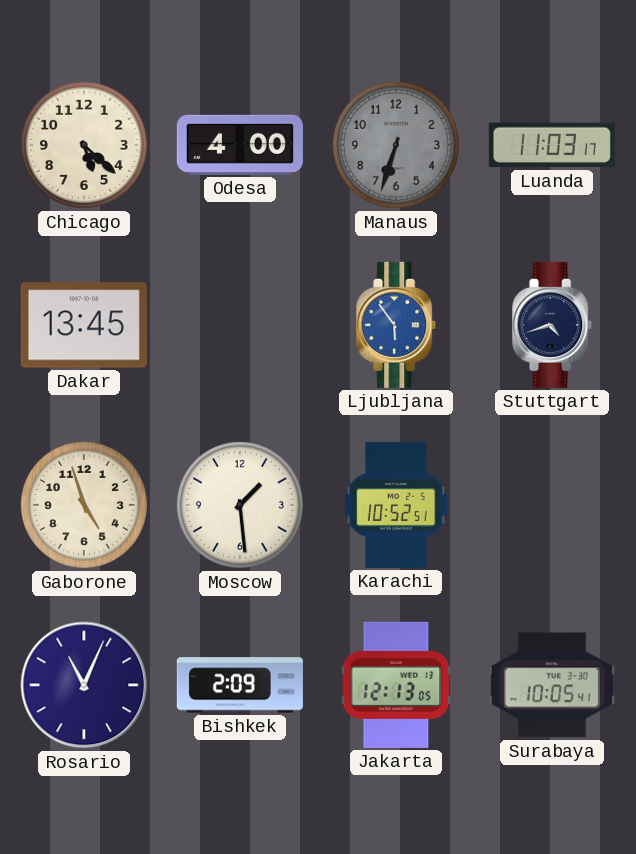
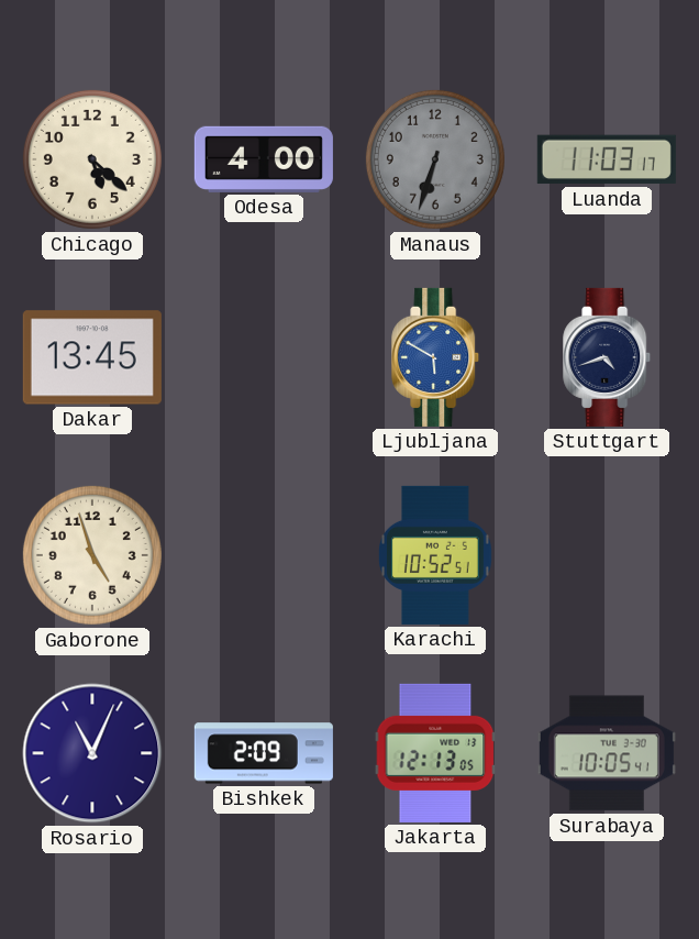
Ljubljana: 5:54 -> 5:50
Moscow: 1:29 -> none
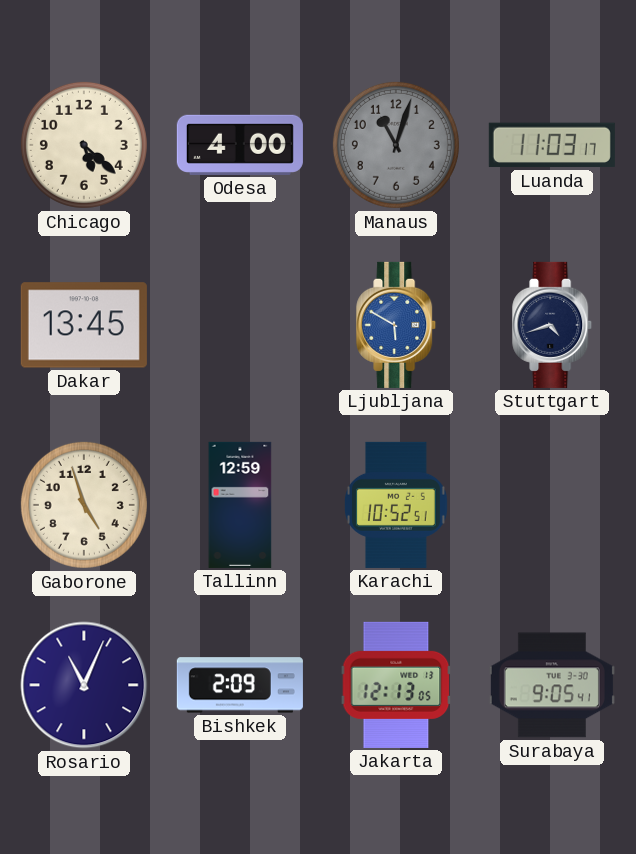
Manaus: 6:33 -> 11:03
Tallinn: none -> 12:59
Surabaya: 10:05 -> 9:05
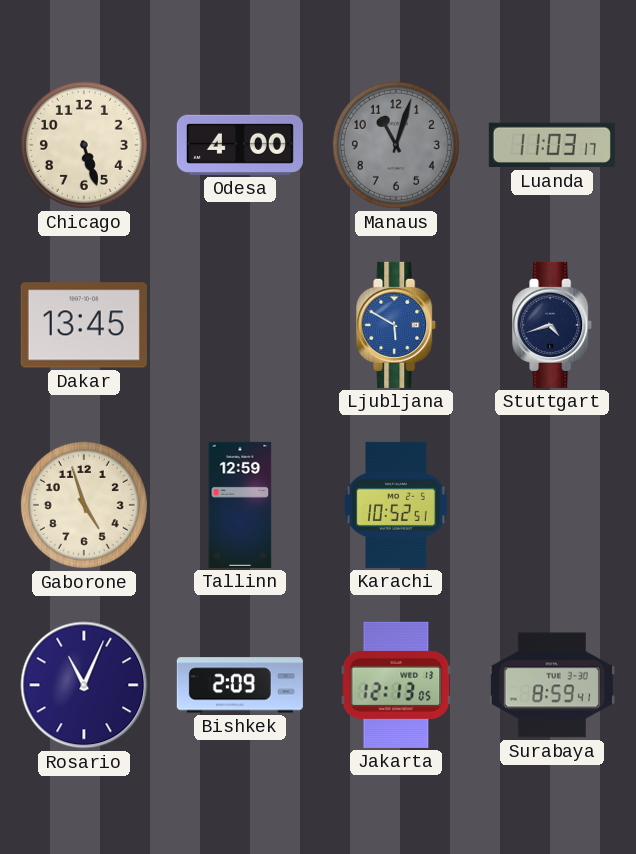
Chicago: 5:22 -> 5:27
Surabaya: 9:05 -> 8:59
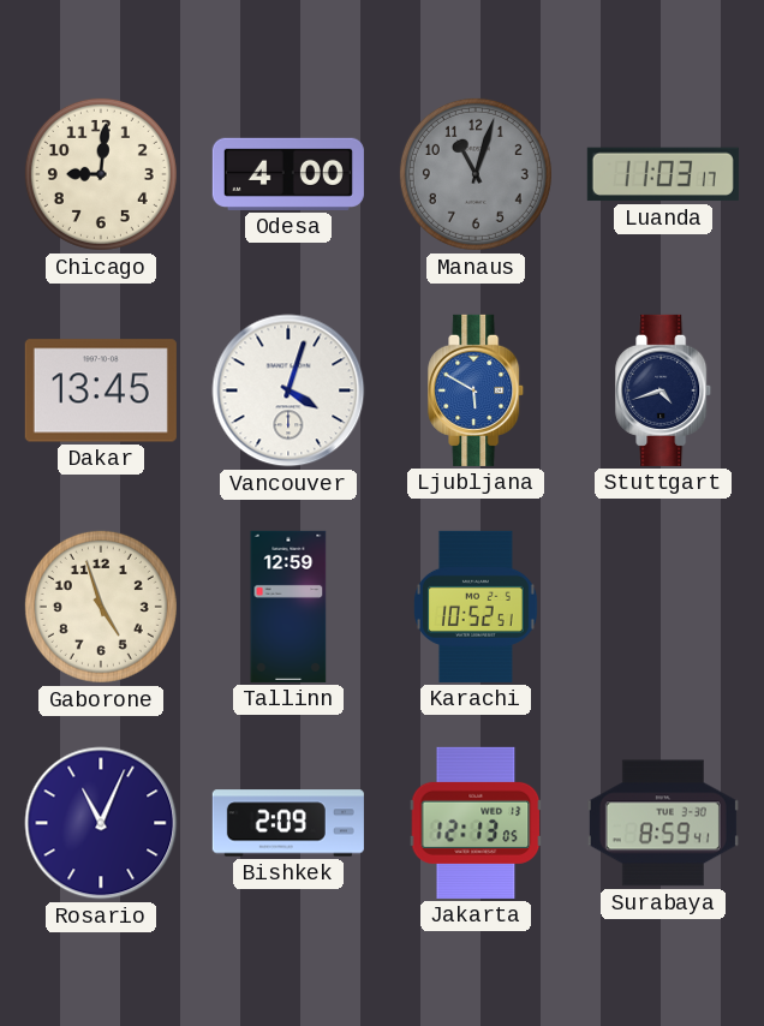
Chicago: 5:27 -> 9:01
Vancouver: none -> 4:03
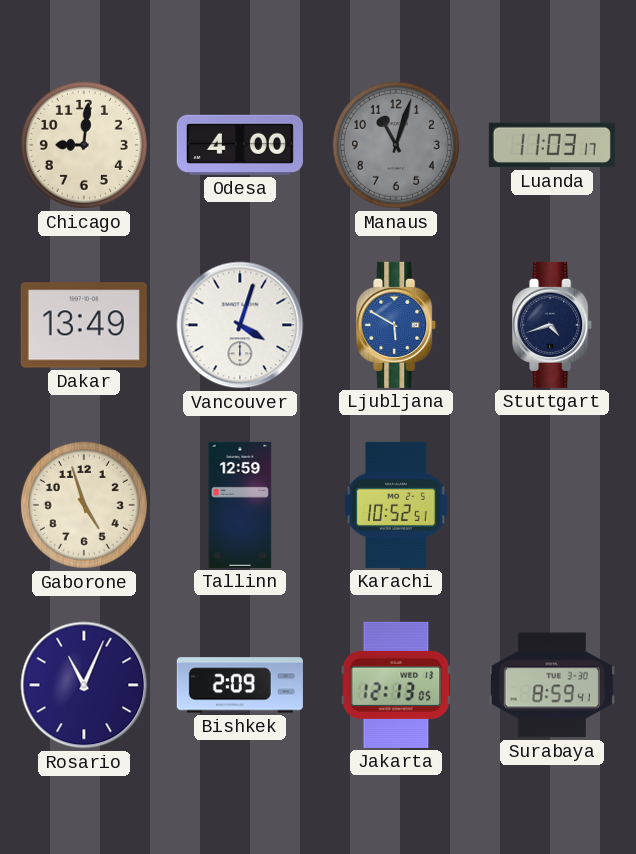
Dakar: 13:45 -> 13:49
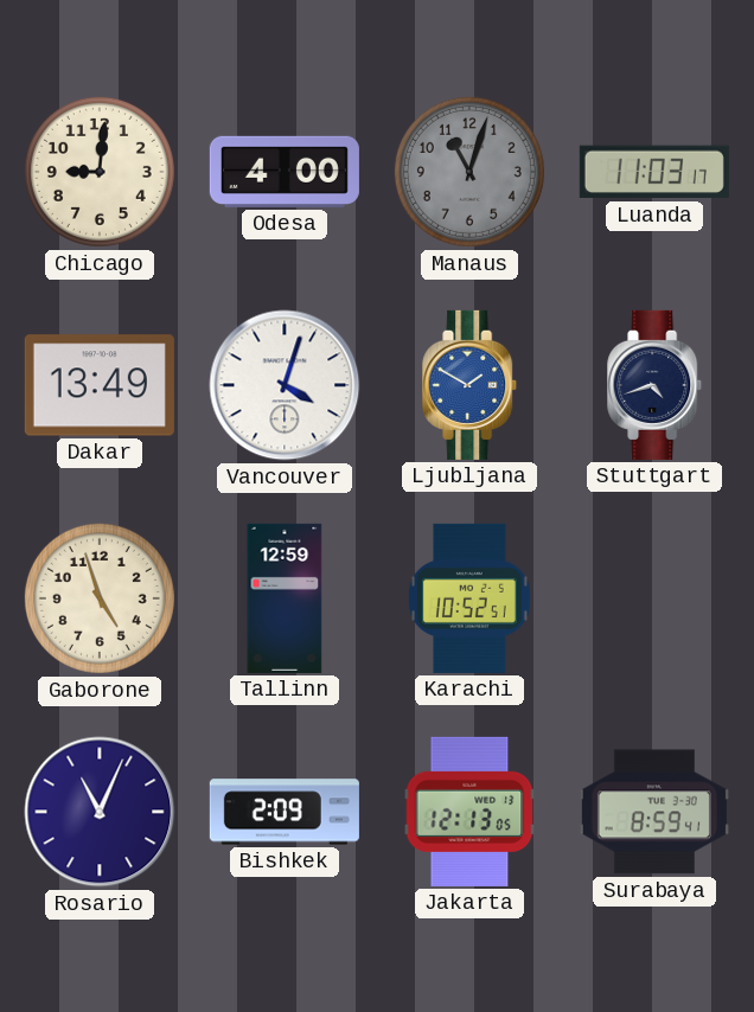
Ljubljana: 5:50 -> 1:50
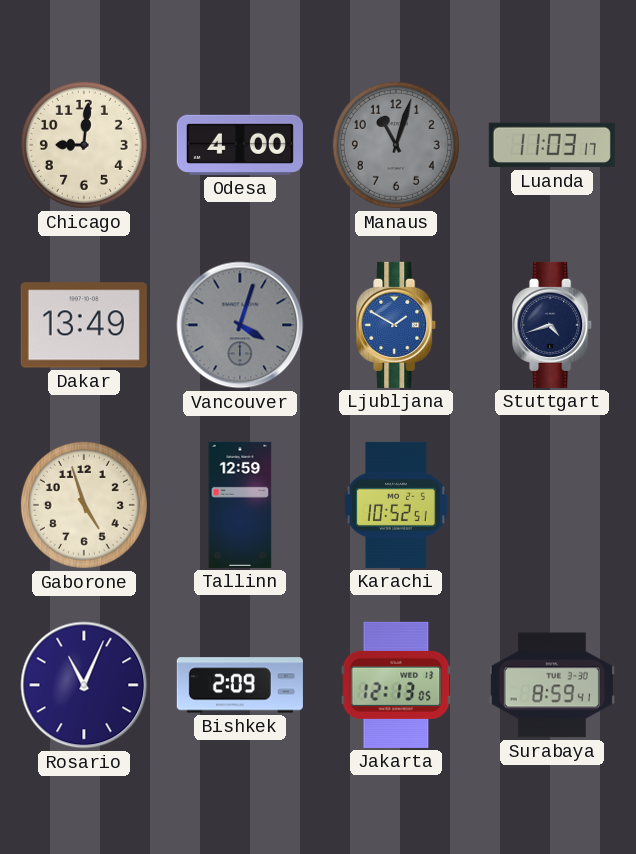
Vancouver dial: white -> grey
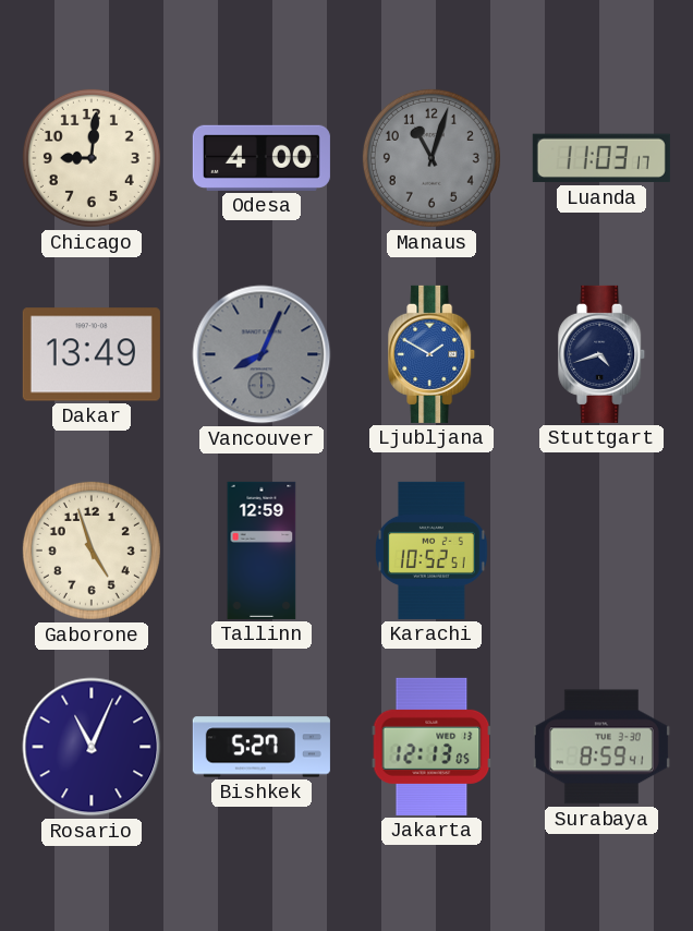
Vancouver: 4:03 -> 8:04
Bishkek: 2:09 -> 5:27
